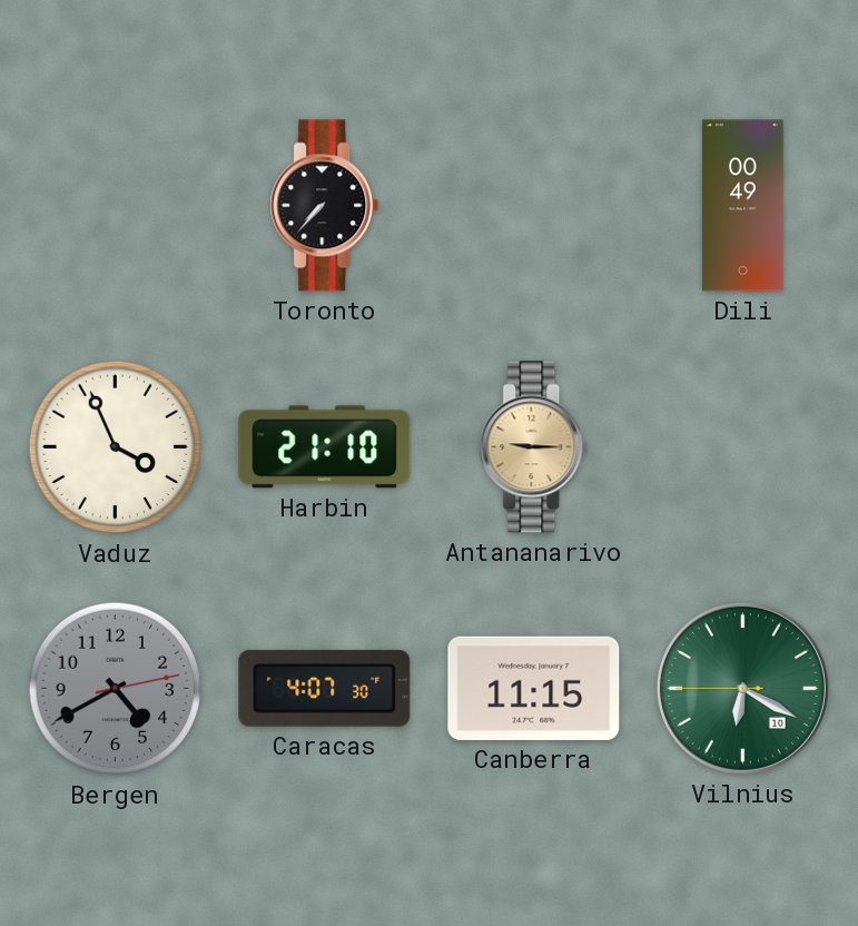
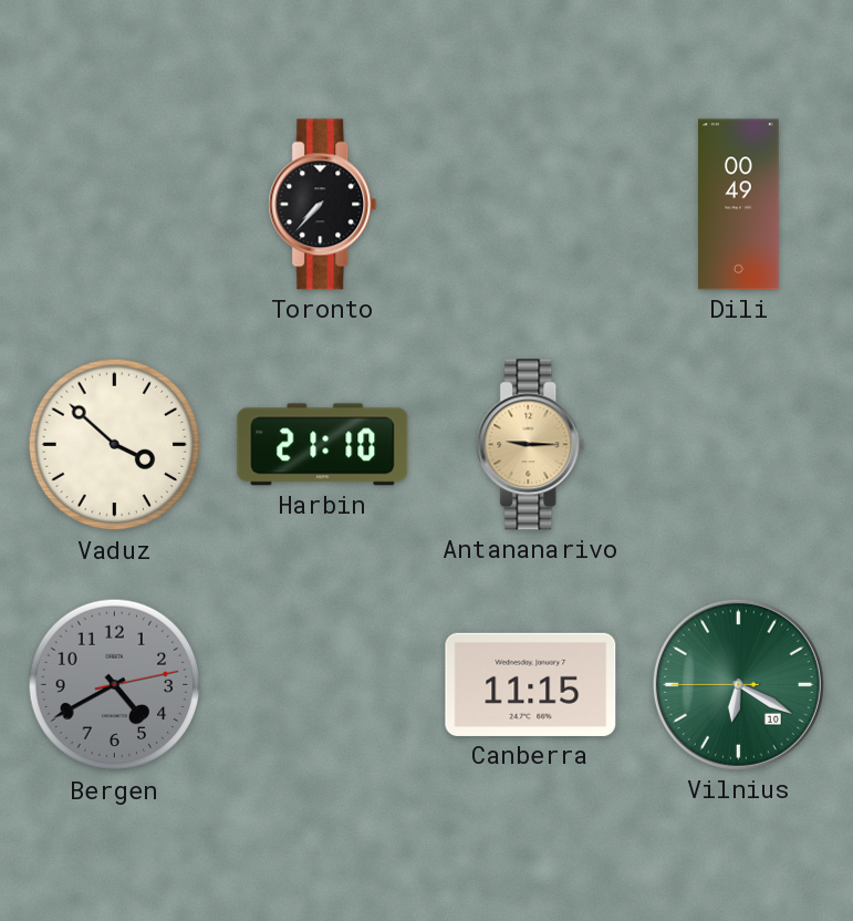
Vaduz: 3:56 -> 3:52
Caracas: 4:07 -> none
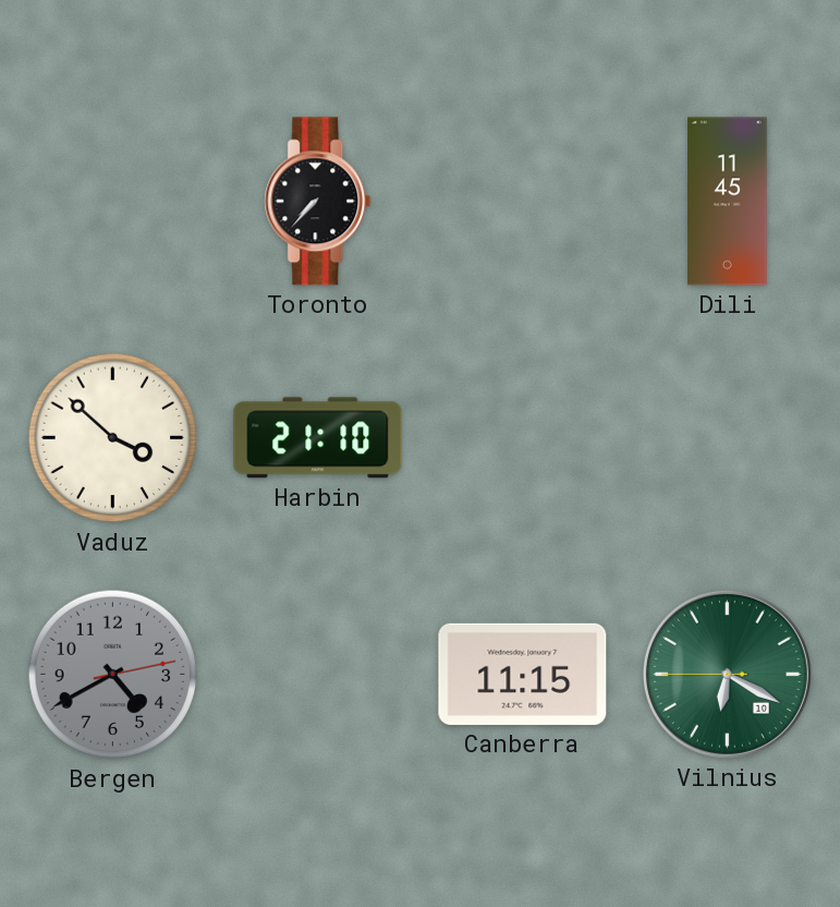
Dili: 00:49 -> 11:45
Antananarivo: 9:15 -> none
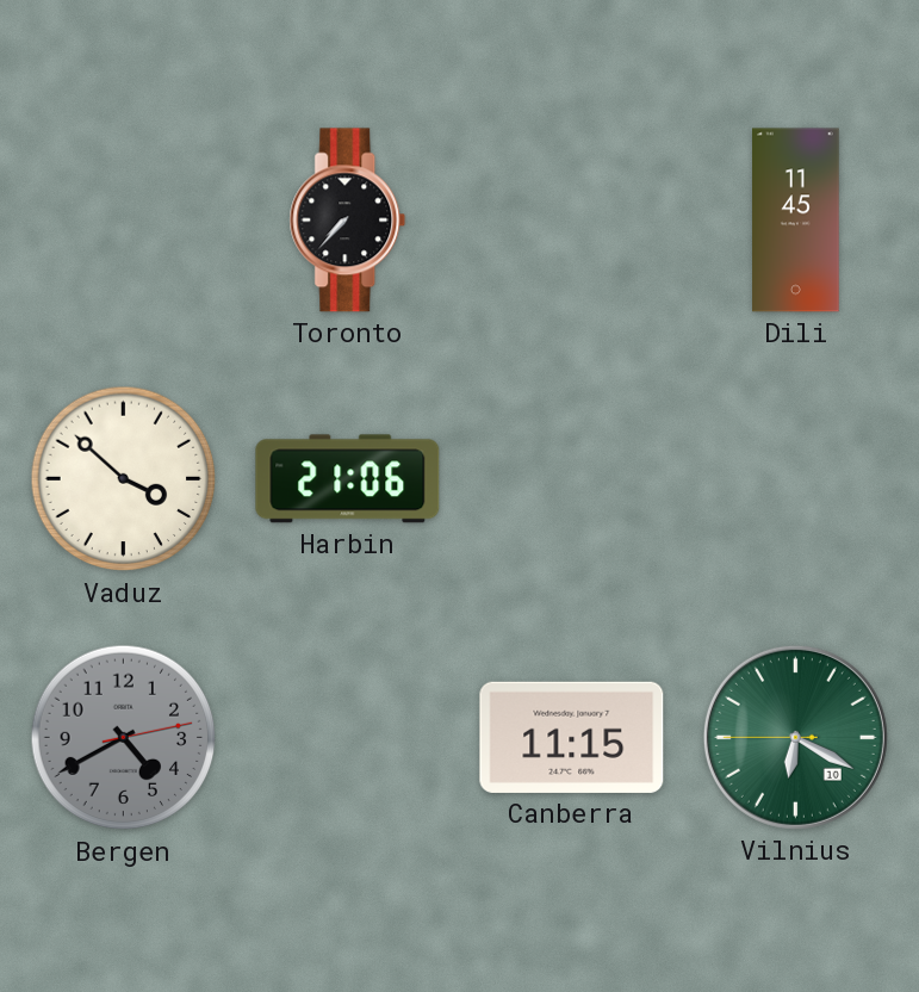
Harbin: 21:10 -> 21:06
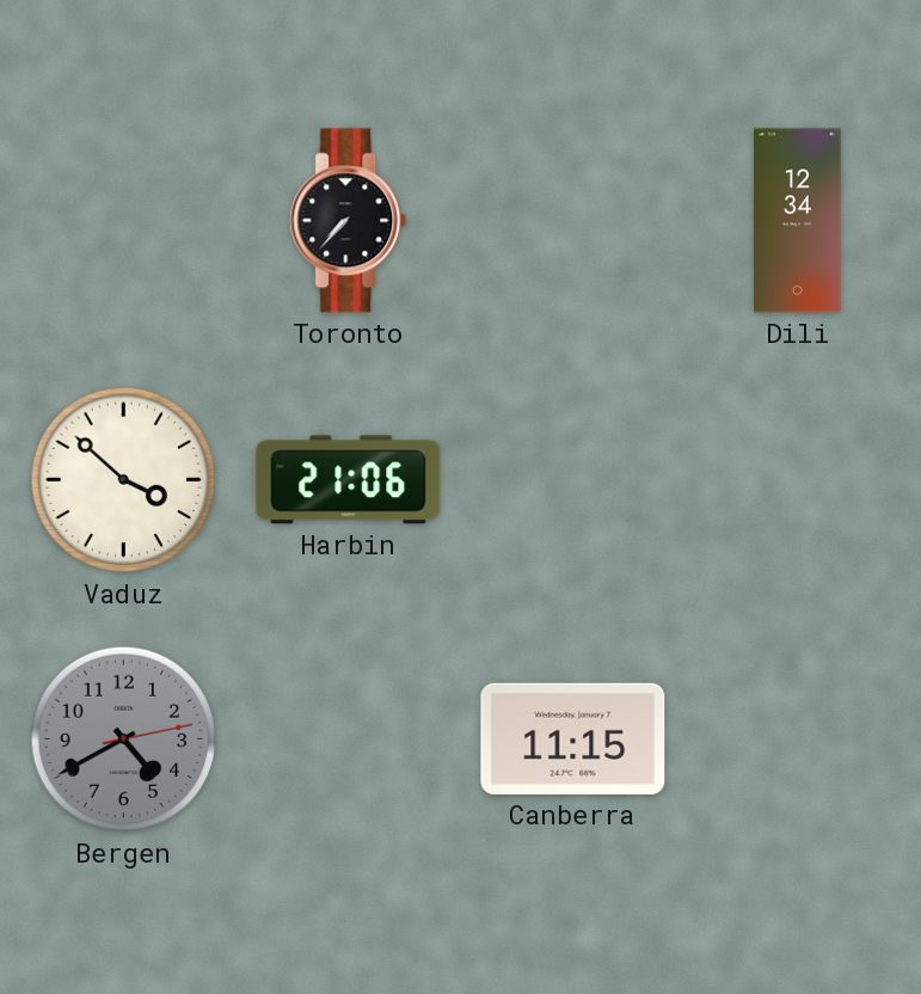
Dili: 11:45 -> 12:34
Vilnius: 6:19 -> none
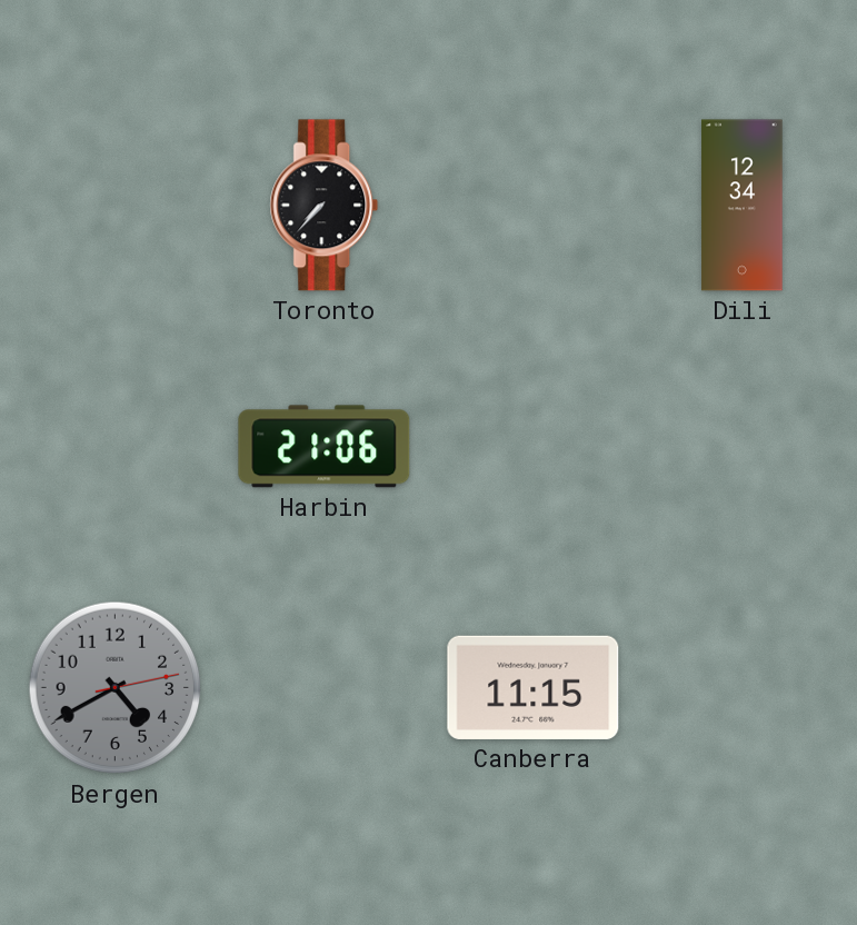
Vaduz: 3:52 -> none
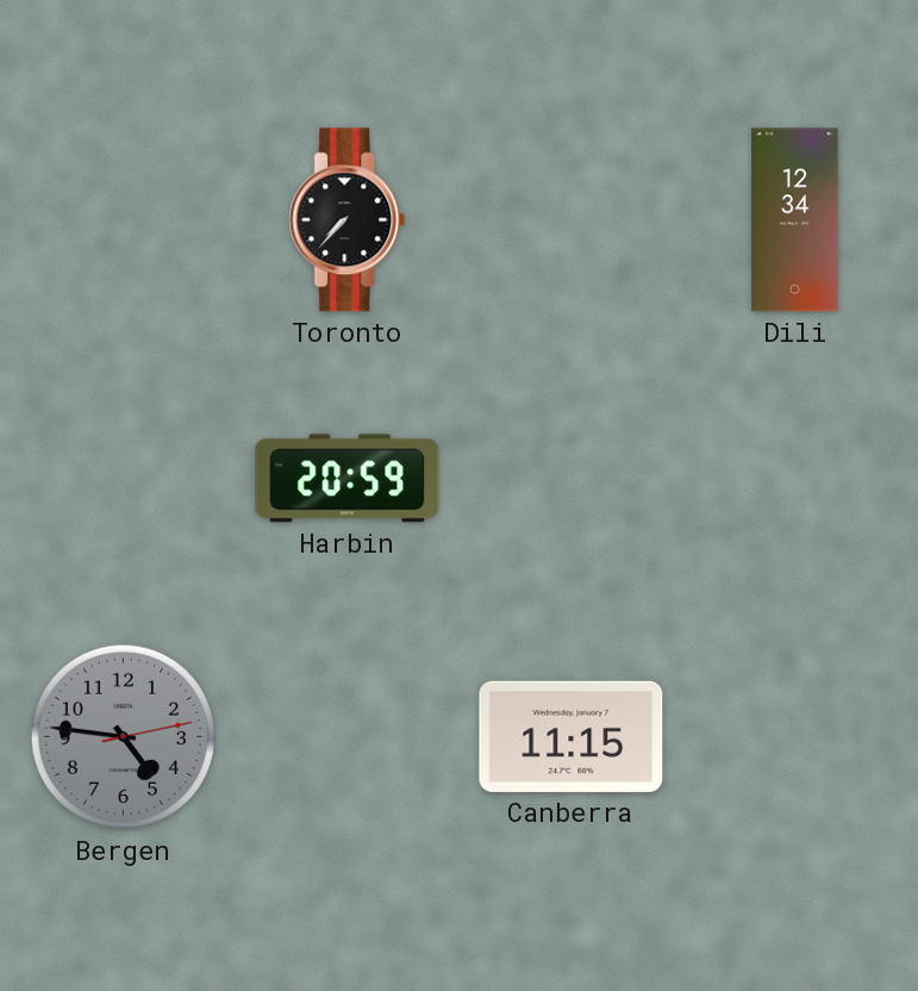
Harbin: 21:06 -> 20:59
Bergen: 4:40 -> 4:46
